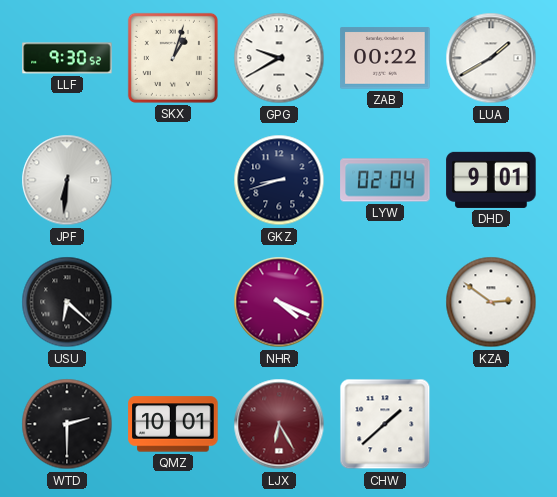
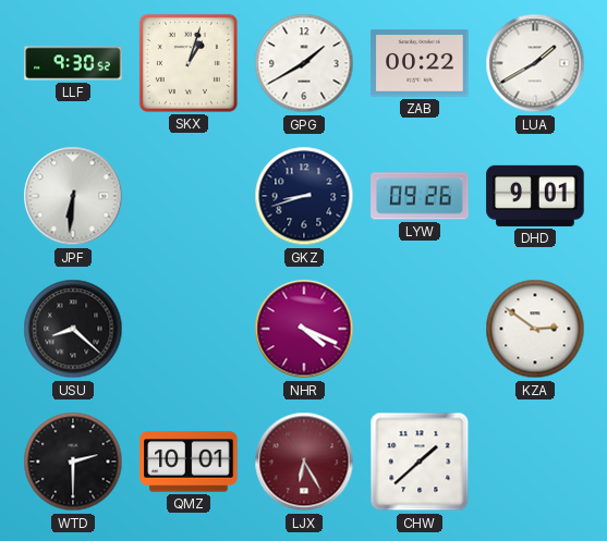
GPG: 9:40 -> 1:40
LYW: 02:04 -> 09:26
USU: 6:22 -> 8:22
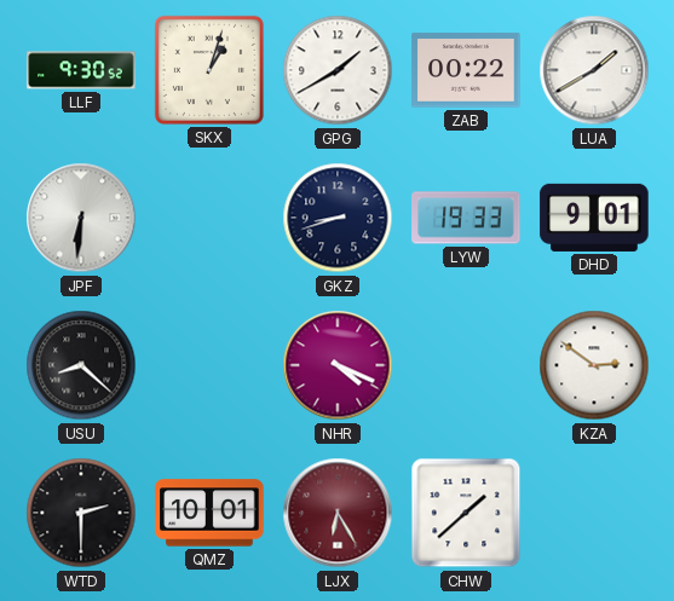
LYW: 09:26 -> 19:33
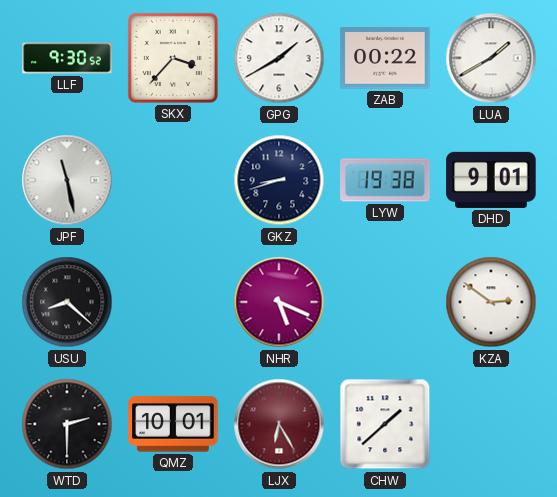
SKX: 1:03 -> 3:37
JPF: 6:31 -> 11:28
LYW: 19:33 -> 19:38
NHR: 4:19 -> 5:19
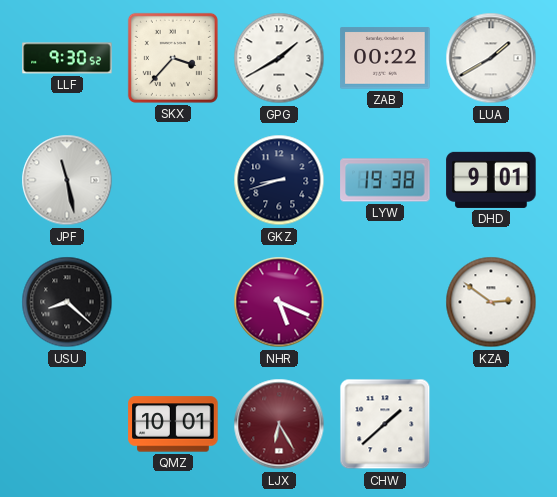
WTD: 2:30 -> none
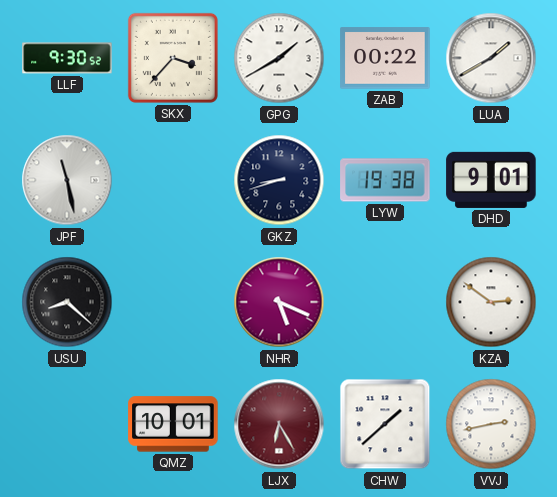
VVJ: none -> 2:43
